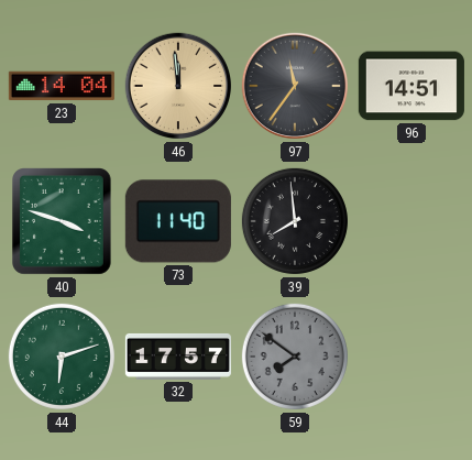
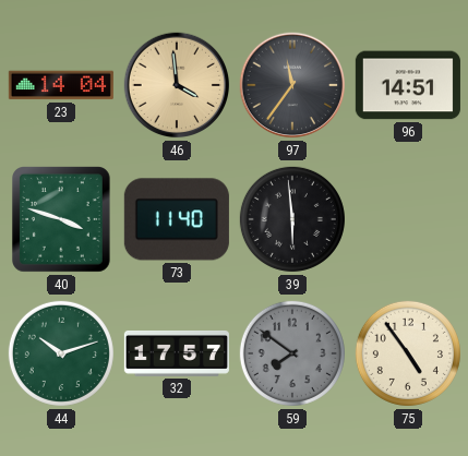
46: 11:59 -> 3:59
39: 7:59 -> 5:59
44: 6:12 -> 10:12
75: none -> 4:54
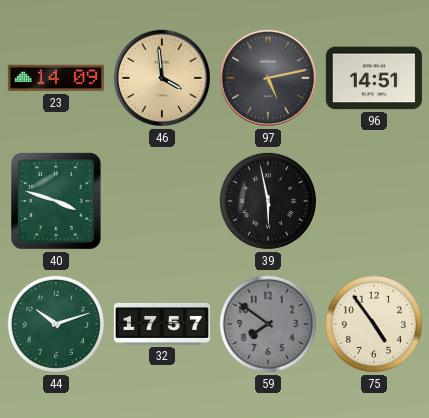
23: 14:04 -> 14:09
97: 11:36 -> 5:13
73: 11:40 -> none
39: 5:59 -> 5:58
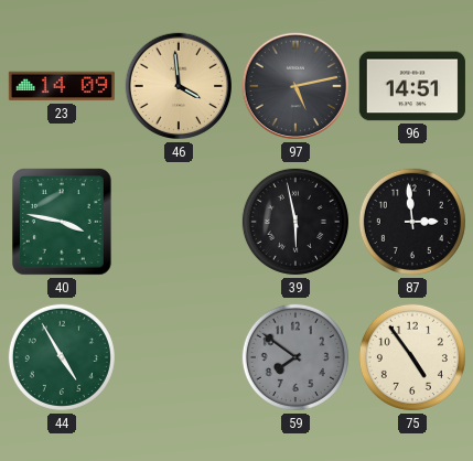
40: 3:48 -> 3:47
87: none -> 2:59
44: 10:12 -> 4:55
32: 17:57 -> none
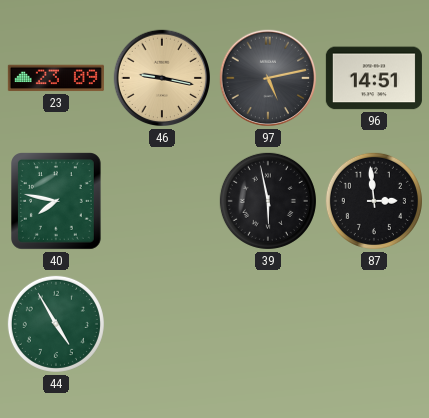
23: 14:09 -> 23:09
46: 3:59 -> 9:17
40: 3:47 -> 7:47
59: 7:51 -> none
75: 4:54 -> none
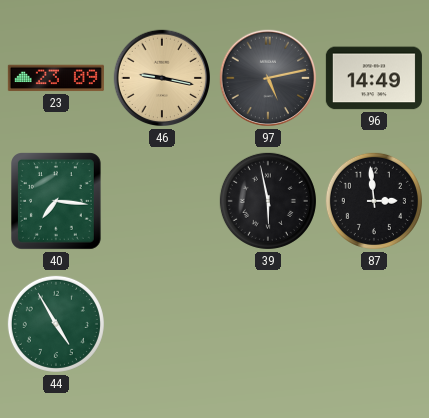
96: 14:51 -> 14:49
40: 7:47 -> 7:16
